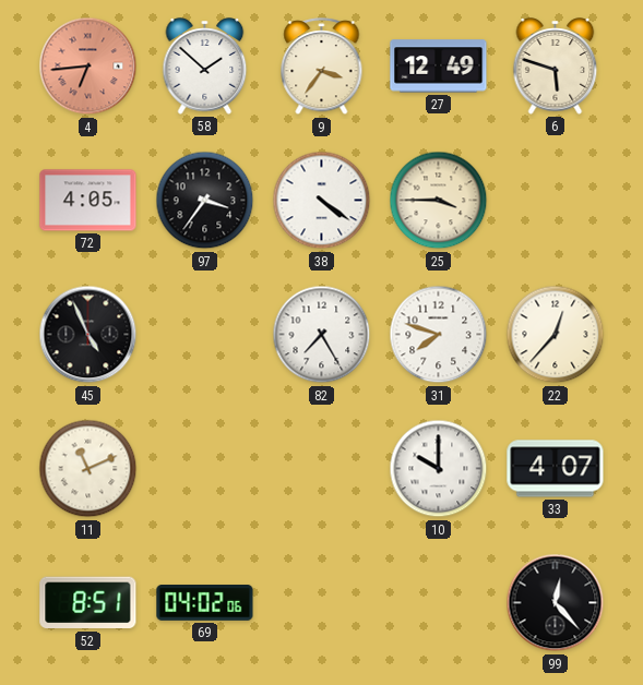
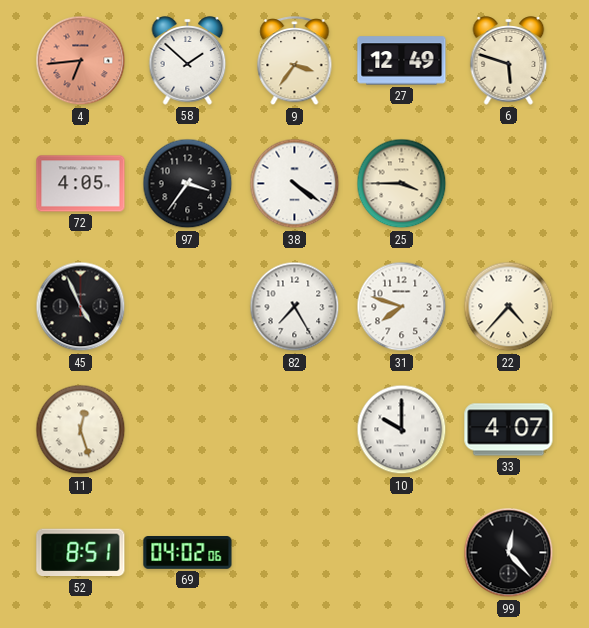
22: 12:37 -> 4:37
11: 11:11 -> 12:27
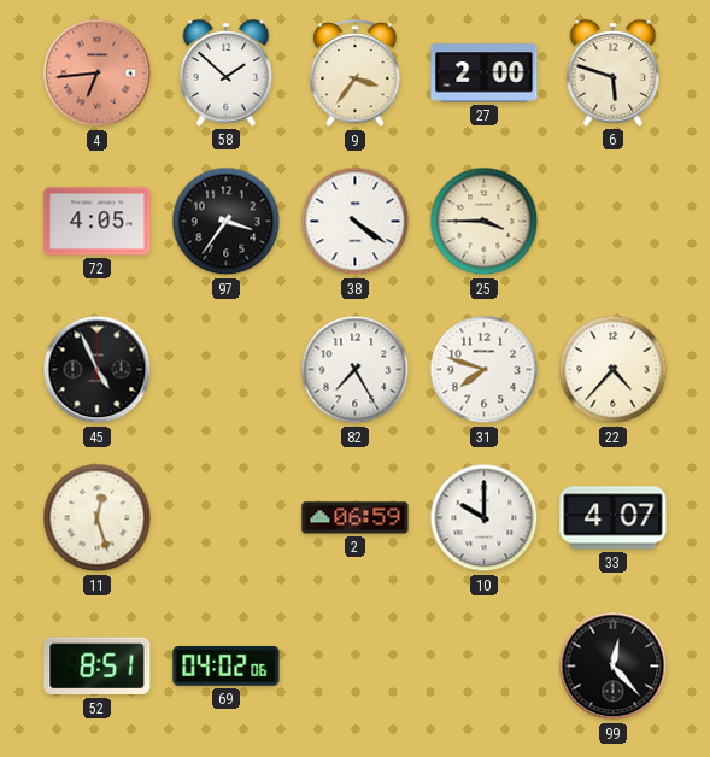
27: 12:49 -> 2:00
2: none -> 06:59
